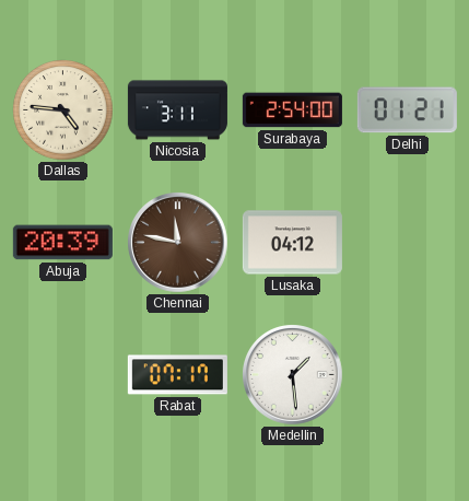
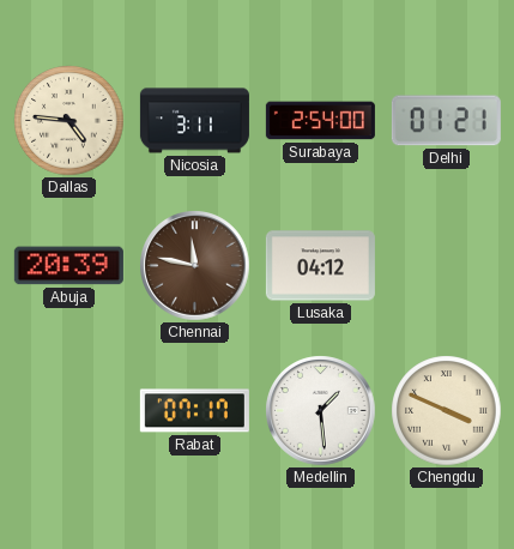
Chengdu: none -> 3:49
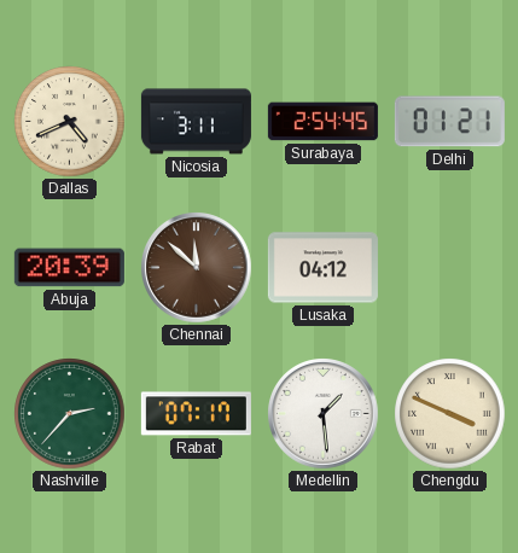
Dallas: 4:46 -> 4:41
Surabaya: 2:54:00 -> 2:54:45
Chennai: 11:47 -> 11:52
Nashville: none -> 2:37
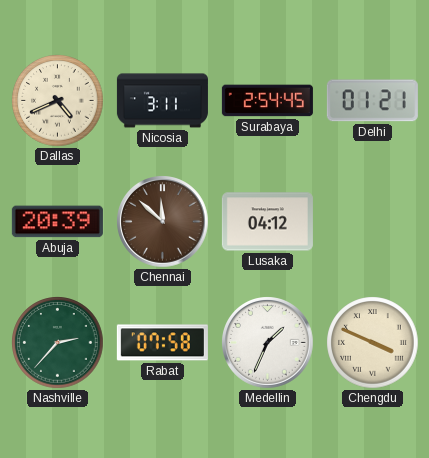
Rabat: 07:17 -> 07:58
Medellin: 1:29 -> 1:34
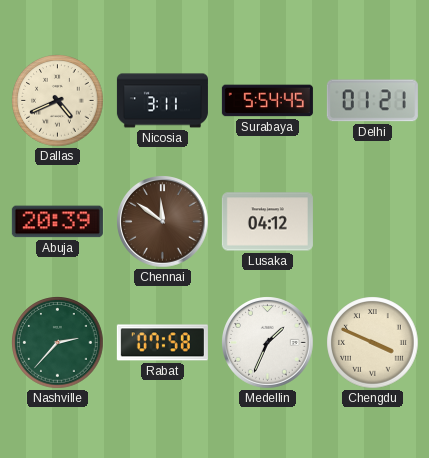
Surabaya: 2:54 -> 5:54
Chennai: 11:52 -> 11:51
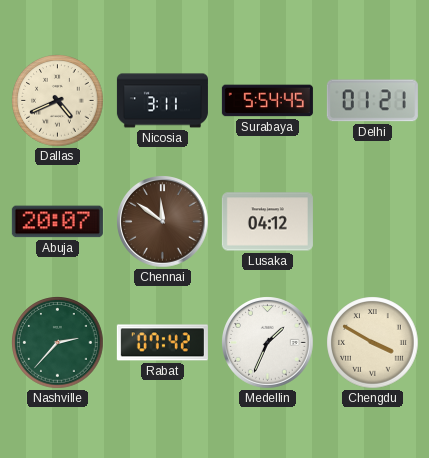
Abuja: 20:39 -> 20:07
Rabat: 07:58 -> 07:42
Chengdu: 3:49 -> 3:50
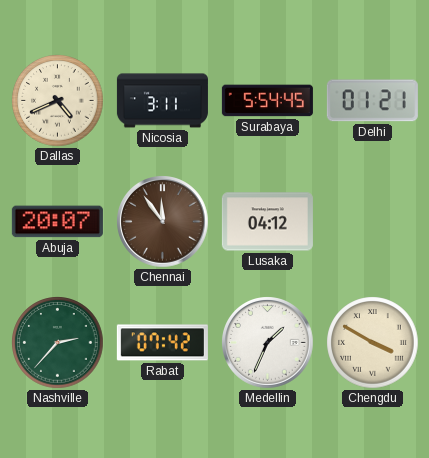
Chennai: 11:51 -> 11:54
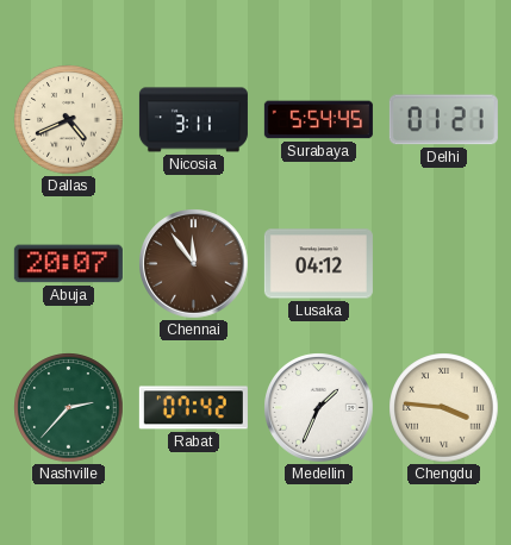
Chengdu: 3:50 -> 3:46
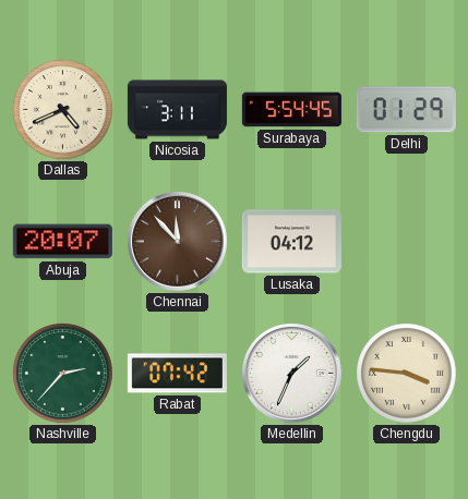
Delhi: 01:21 -> 01:29
Chennai: 11:54 -> 11:53
